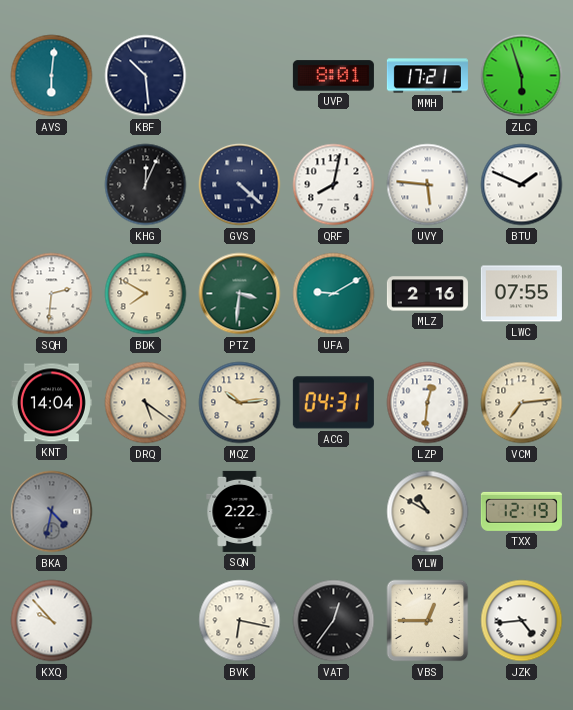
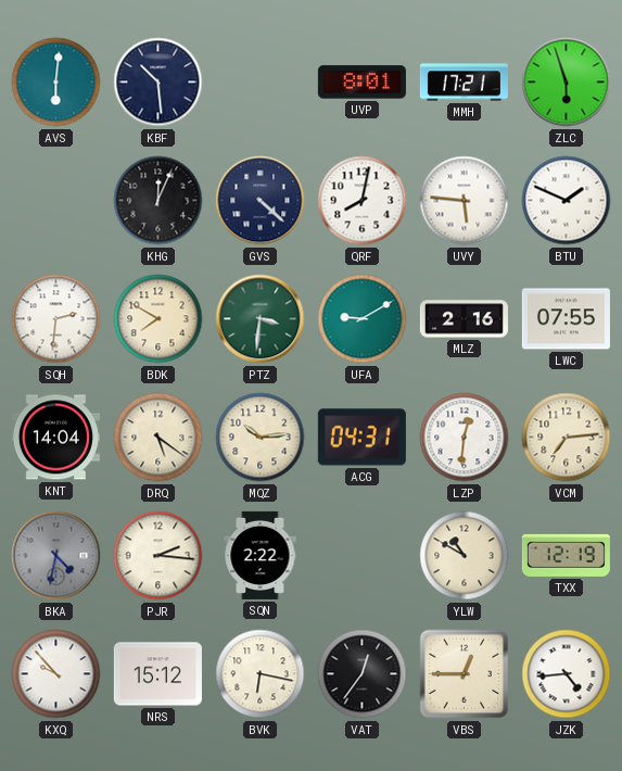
PJR: none -> 2:16
NRS: none -> 15:12
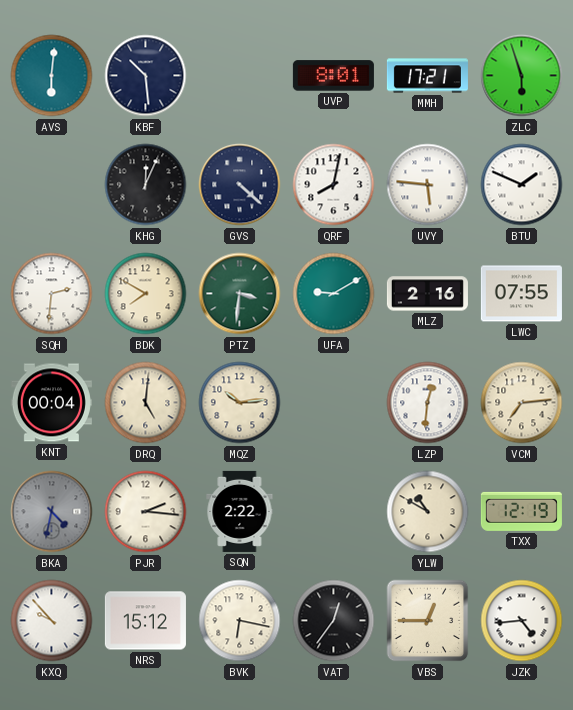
KNT: 14:04 -> 00:04
DRQ: 5:21 -> 5:01
ACG: 04:31 -> none
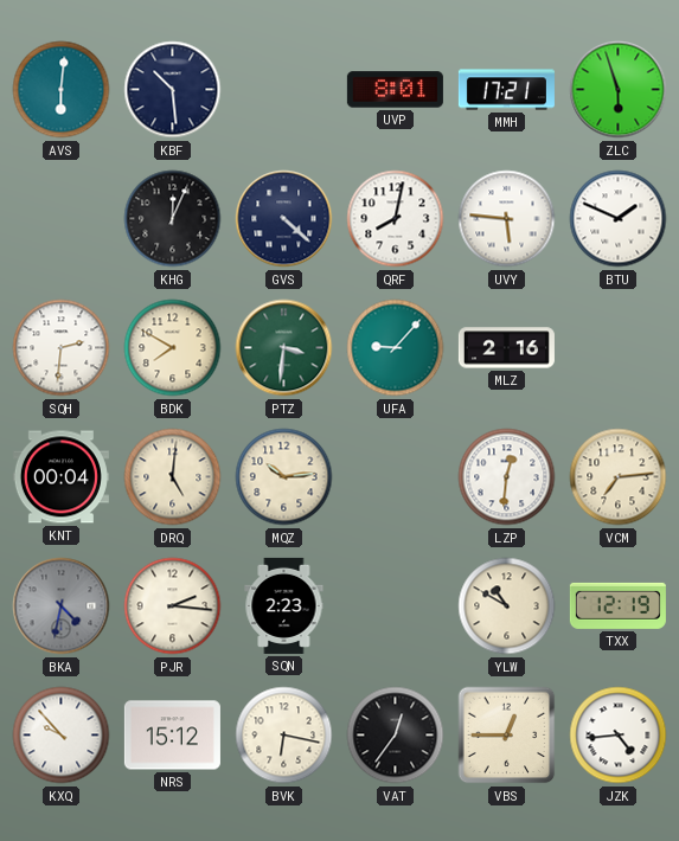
UFA: 9:10 -> 9:07
LWC: 07:55 -> none
SQN: 2:22 -> 2:23
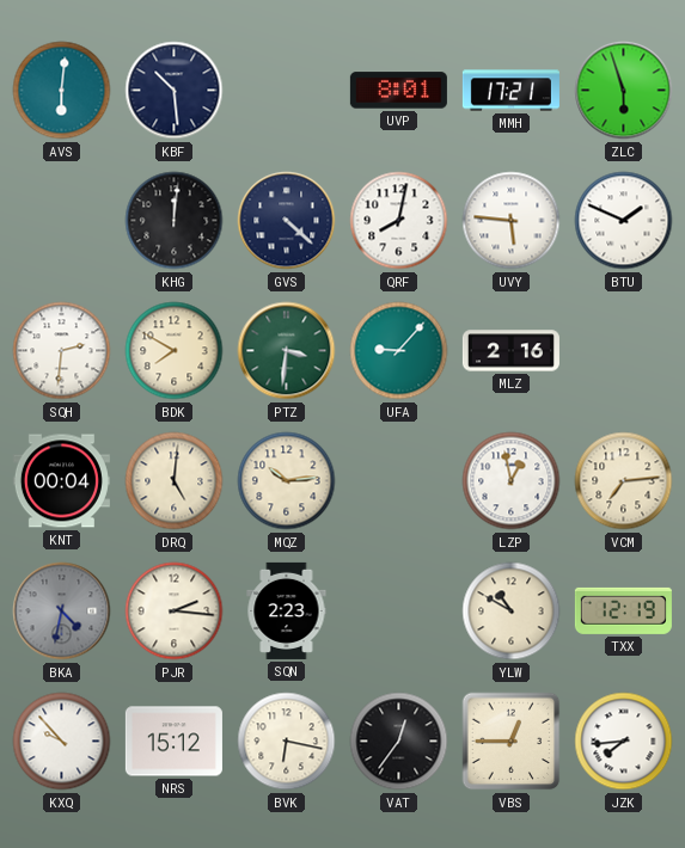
KHG: 12:04 -> 12:01
LZP: 12:31 -> 12:58
JZK: 4:44 -> 7:44
